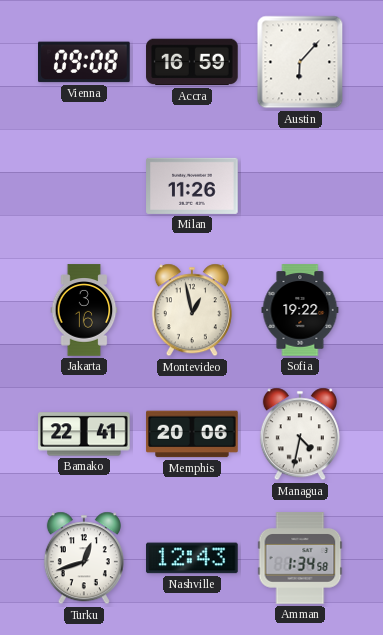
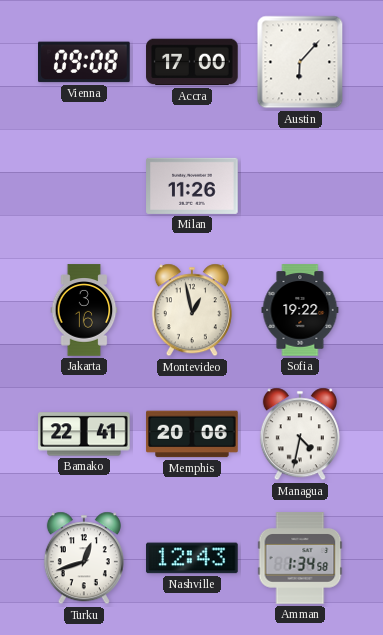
Accra: 16:59 -> 17:00
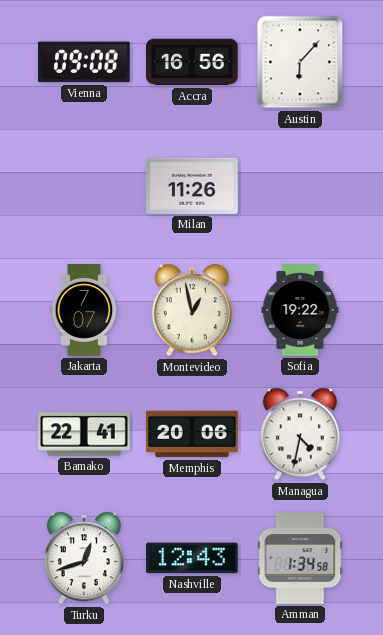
Accra: 17:00 -> 16:56
Jakarta: 3:16 -> 7:07
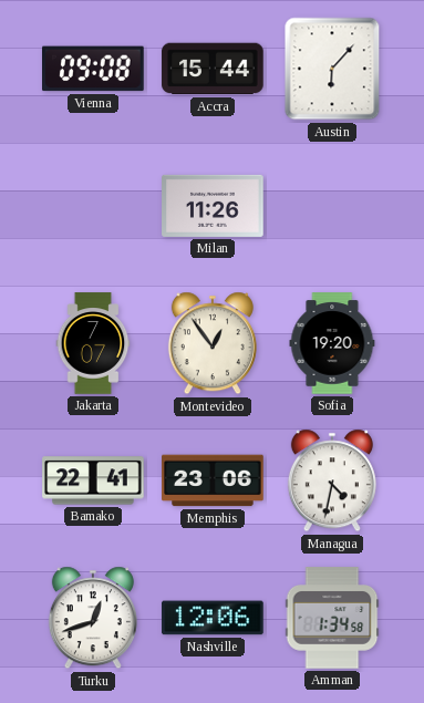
Accra: 16:56 -> 15:44
Montevideo: 12:58 -> 12:54
Sofia: 19:22 -> 19:20
Memphis: 20:06 -> 23:06
Nashville: 12:43 -> 12:06
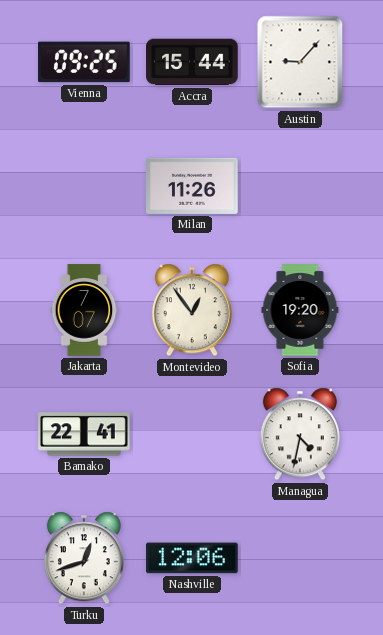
Vienna: 09:08 -> 09:25
Austin: 6:07 -> 9:07
Memphis: 23:06 -> none
Amman: 1:34 -> none
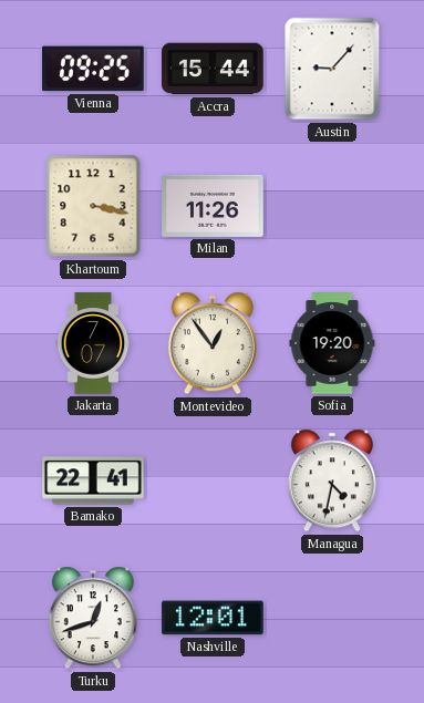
Khartoum: none -> 3:17
Nashville: 12:06 -> 12:01
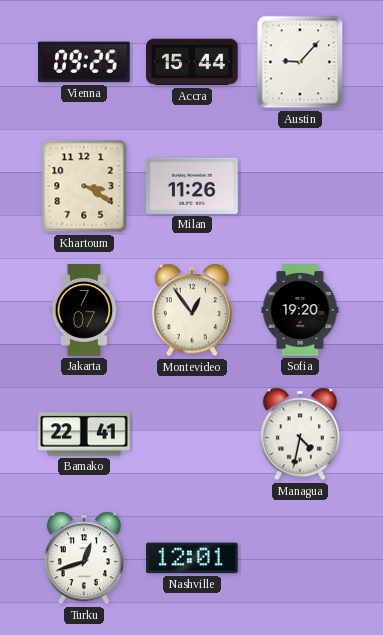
Khartoum: 3:17 -> 3:20
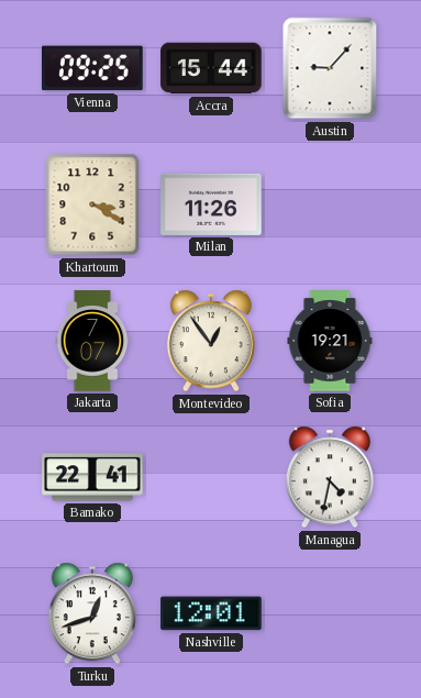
Sofia: 19:20 -> 19:21
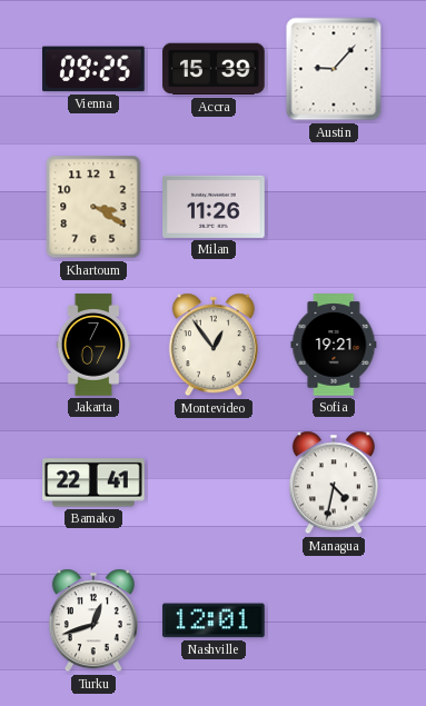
Accra: 15:44 -> 15:39
